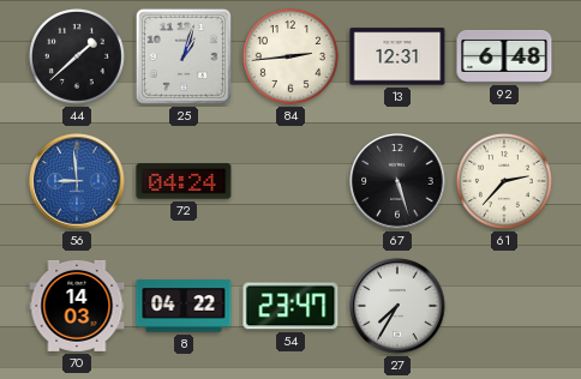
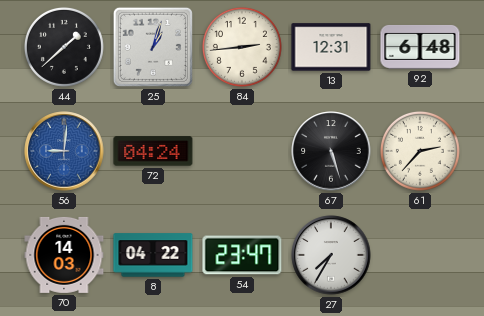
56: 8:59 -> 9:01
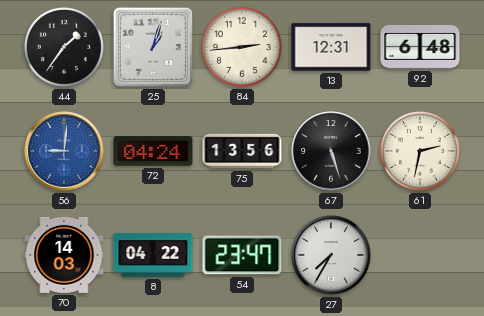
44: 1:38 -> 1:36
75: none -> 13:56
61: 2:37 -> 2:32
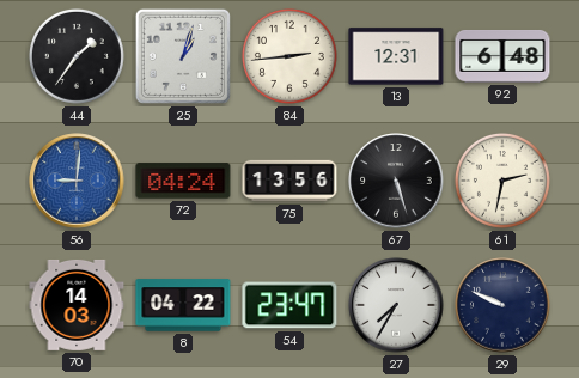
29: none -> 9:49
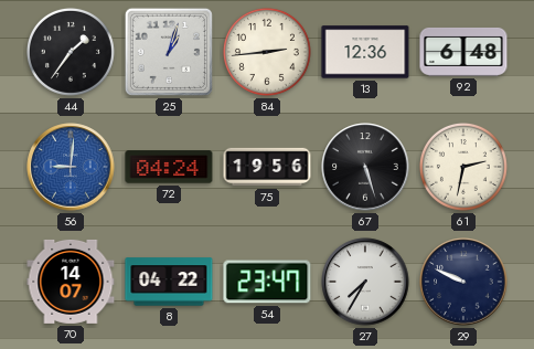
13: 12:31 -> 12:36
75: 13:56 -> 19:56
70: 14:03 -> 14:07
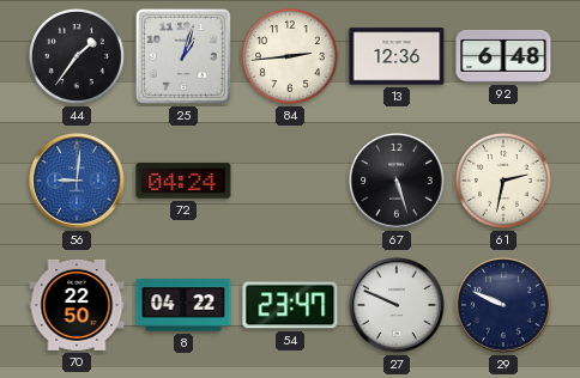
75: 19:56 -> none
70: 14:07 -> 22:50
27: 7:35 -> 9:49
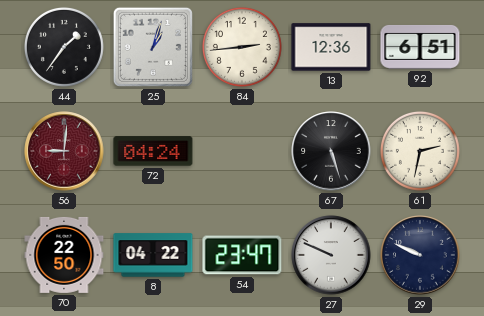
92: 6:48 -> 6:51
56 dial: blue -> burgundy
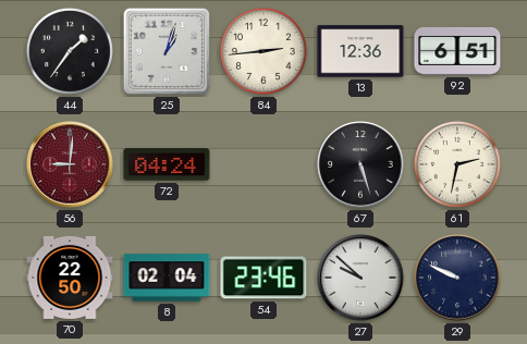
8: 04:22 -> 02:04
54: 23:47 -> 23:46
27: 9:49 -> 9:52
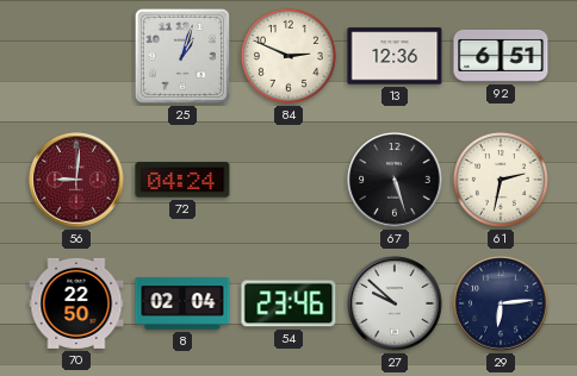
44: 1:36 -> none
84: 2:44 -> 2:49
29: 9:49 -> 6:14
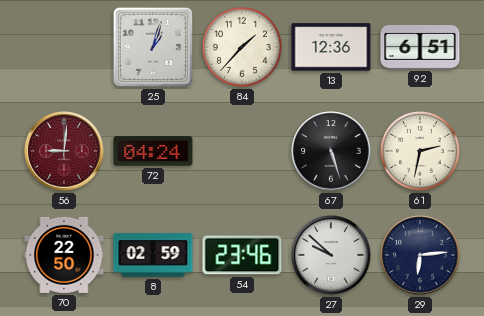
84: 2:49 -> 1:37
8: 02:04 -> 02:59
